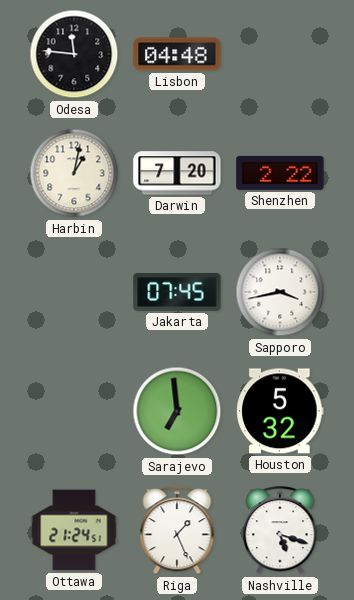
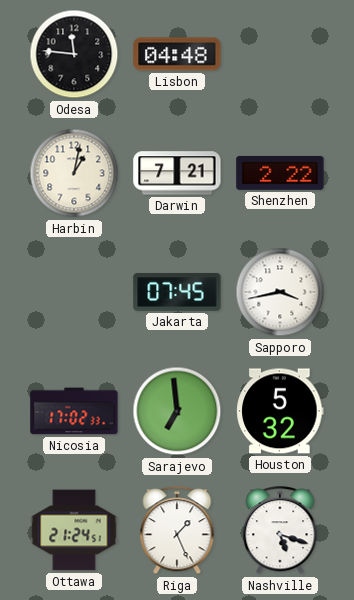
Darwin: 7:20 -> 7:21
Nicosia: none -> 17:02
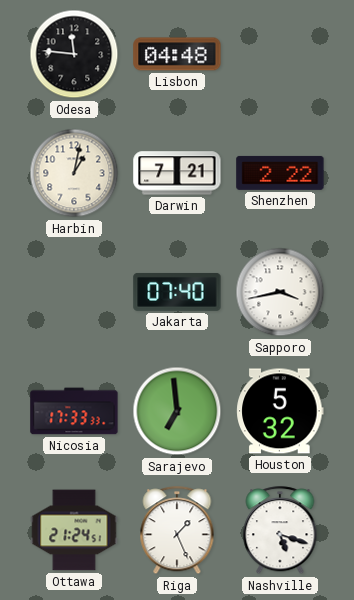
Jakarta: 07:45 -> 07:40
Nicosia: 17:02 -> 17:33
